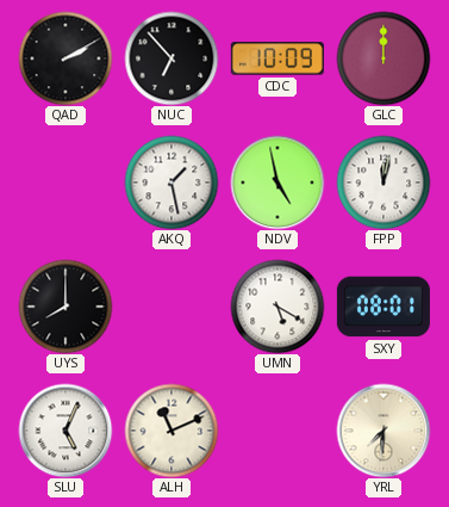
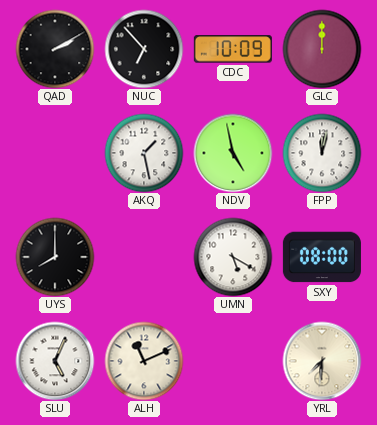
SXY: 08:01 -> 08:00
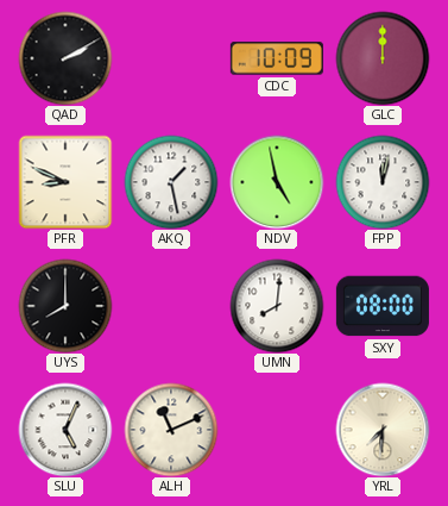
NUC: 6:53 -> none
PFR: none -> 8:49
UMN: 5:20 -> 8:01
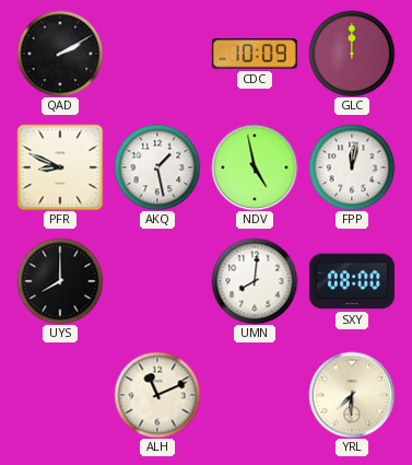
SLU: 5:04 -> none
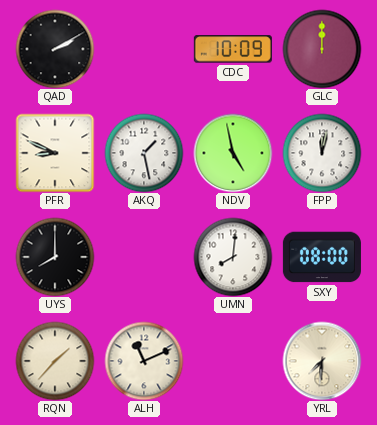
RQN: none -> 1:37
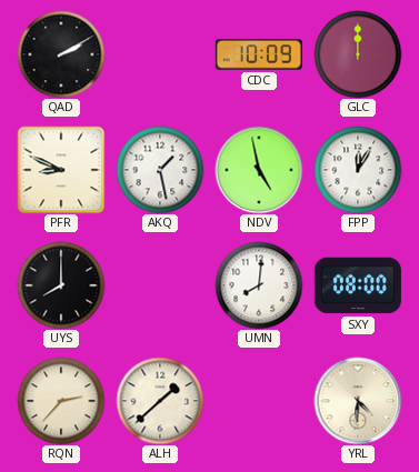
FPP: 12:02 -> 12:05
RQN: 1:37 -> 2:37
ALH: 11:11 -> 1:38
YRL: 7:31 -> 4:31
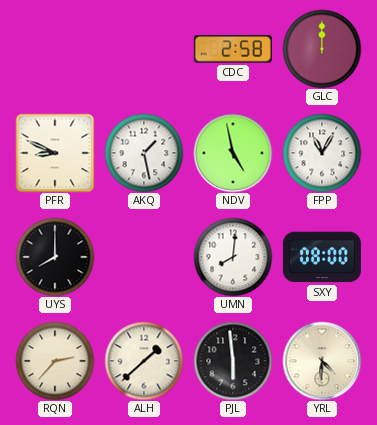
QAD: 2:10 -> none
CDC: 10:09 -> 2:58
FPP: 12:05 -> 11:05
PJL: none -> 5:59
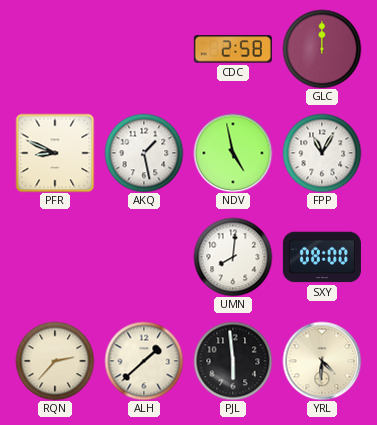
UYS: 8:00 -> none
